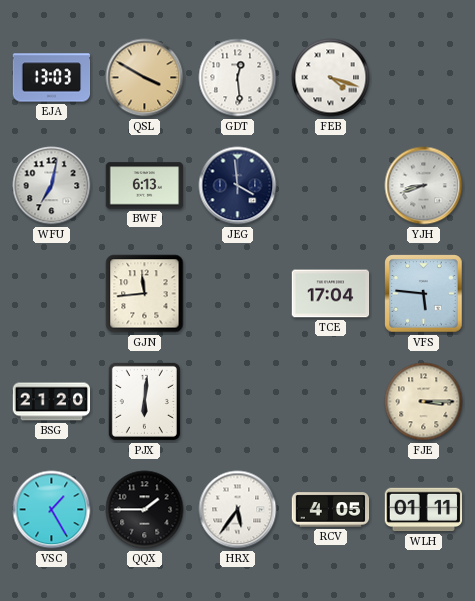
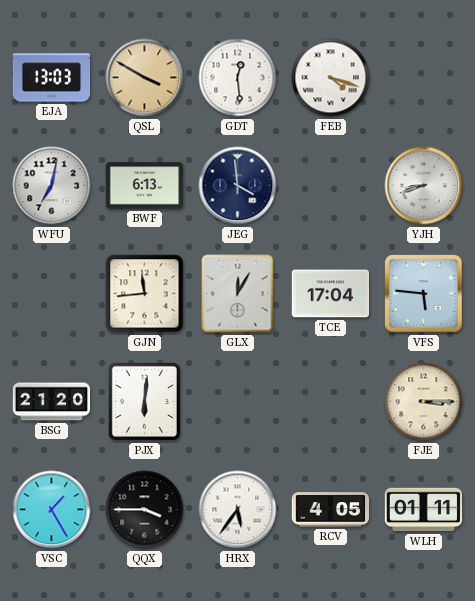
GLX: none -> 12:05
QQX: 1:45 -> 3:45
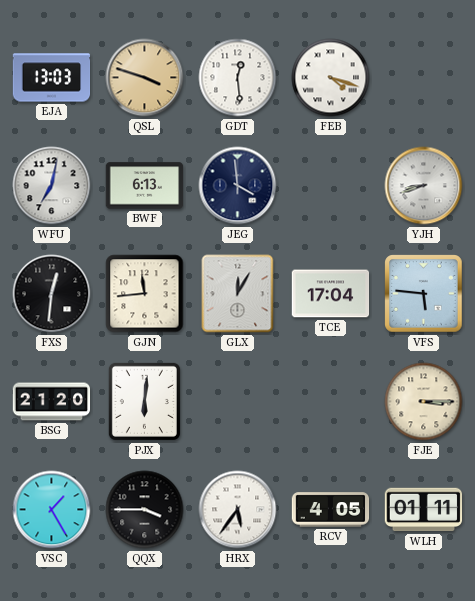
QSL: 3:50 -> 3:48
FXS: none -> 12:31
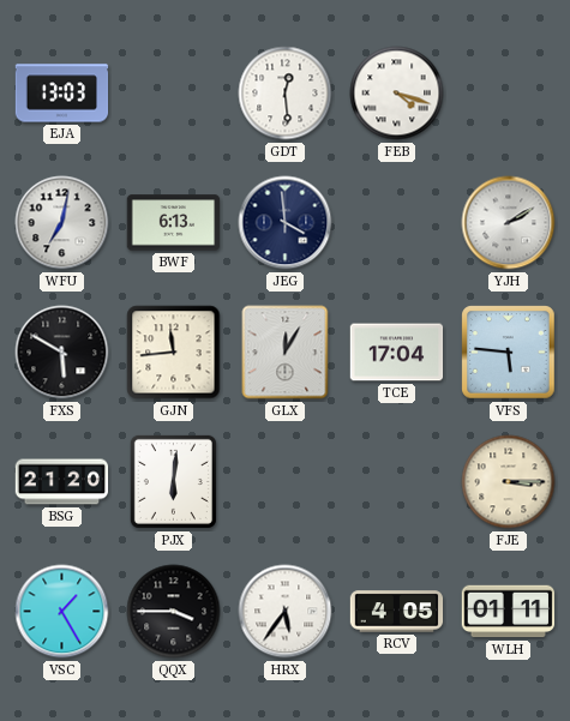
QSL: 3:48 -> none
YJH: 8:42 -> 2:10
FXS: 12:31 -> 5:50
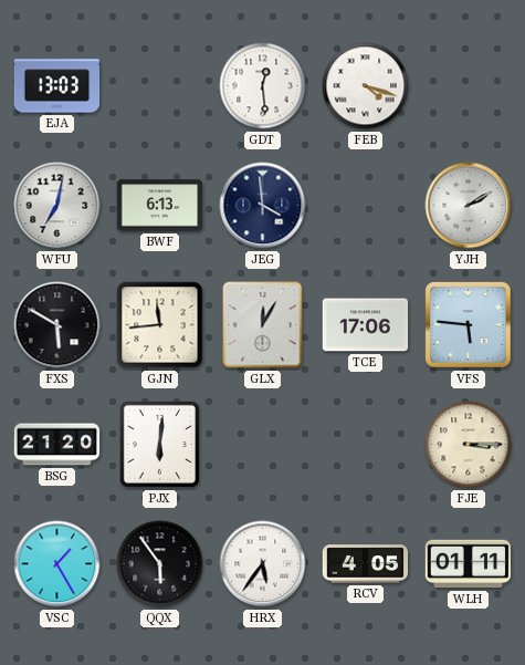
TCE: 17:04 -> 17:06
QQX: 3:45 -> 5:54
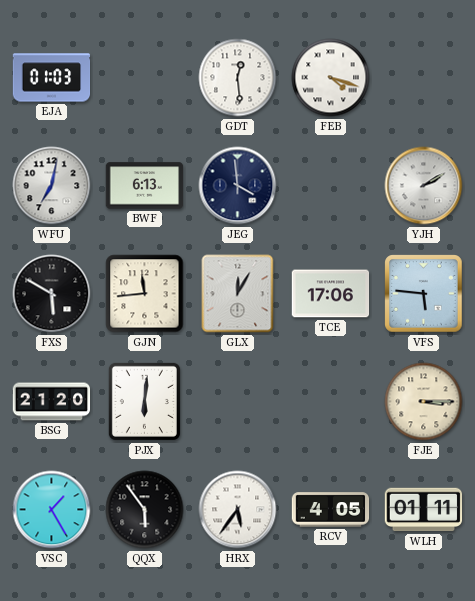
EJA: 13:03 -> 01:03
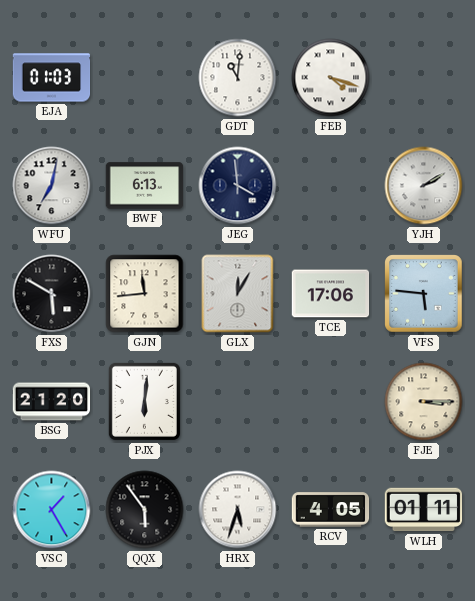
GDT: 12:29 -> 11:01
HRX: 5:36 -> 5:33
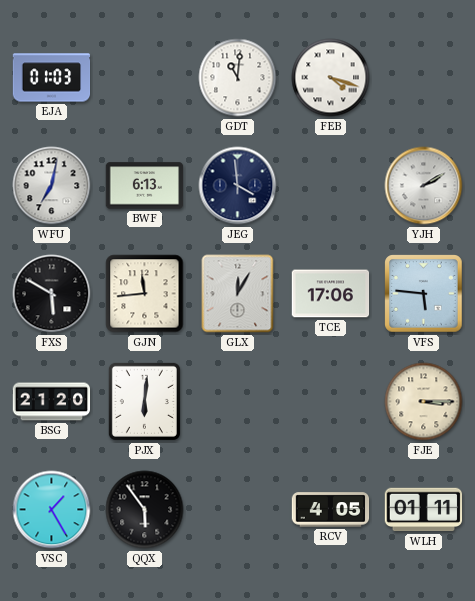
HRX: 5:33 -> none
